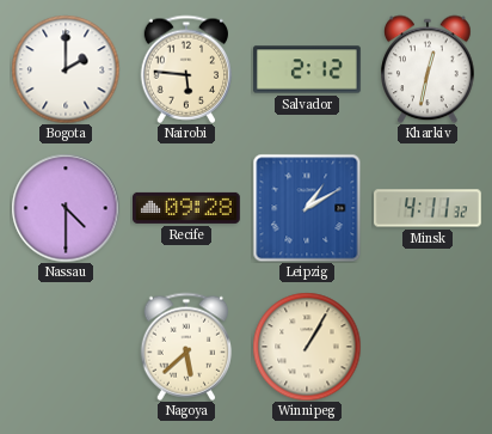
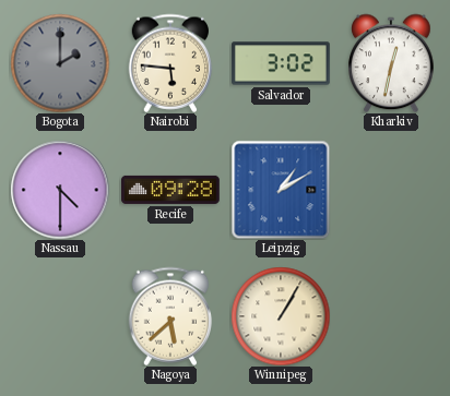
Bogota dial: white -> grey
Salvador: 2:12 -> 3:02
Minsk: 4:11 -> none
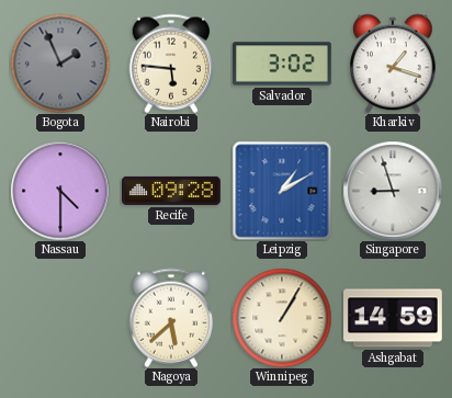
Bogota: 2:00 -> 1:56
Kharkiv: 12:32 -> 1:18
Singapore: none -> 8:57
Ashgabat: none -> 14:59
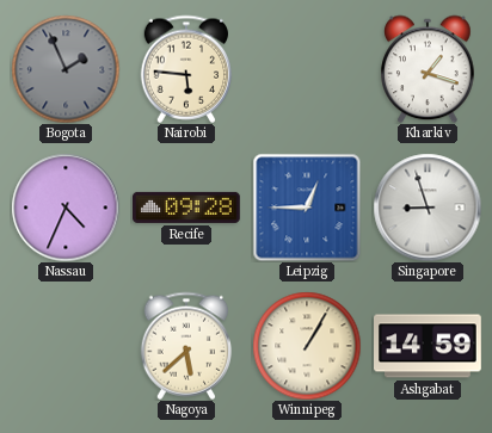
Salvador: 3:02 -> none
Nassau: 4:30 -> 4:34
Leipzig: 1:10 -> 12:45
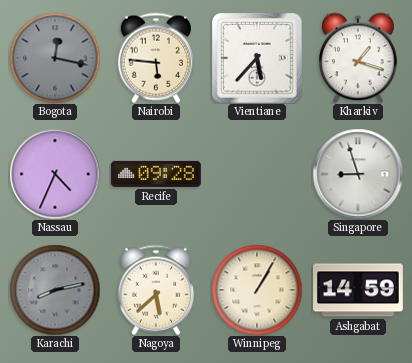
Bogota: 1:56 -> 12:17
Vientiane: none -> 5:37
Leipzig: 12:45 -> none
Karachi: none -> 8:13
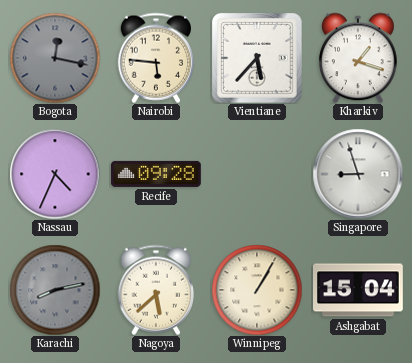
Ashgabat: 14:59 -> 15:04
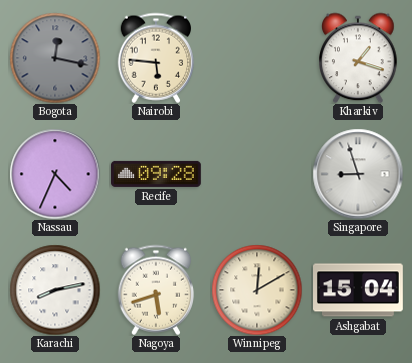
Vientiane: 5:37 -> none
Karachi dial: grey -> white
Nagoya: 5:38 -> 5:42
Winnipeg: 1:05 -> 12:10
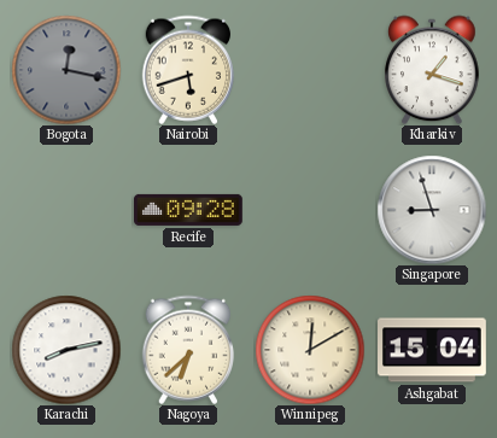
Nairobi: 5:46 -> 5:42
Nassau: 4:34 -> none
Nagoya: 5:42 -> 6:38
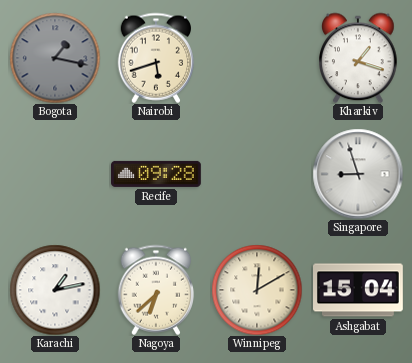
Bogota: 12:17 -> 1:17
Karachi: 8:13 -> 1:13
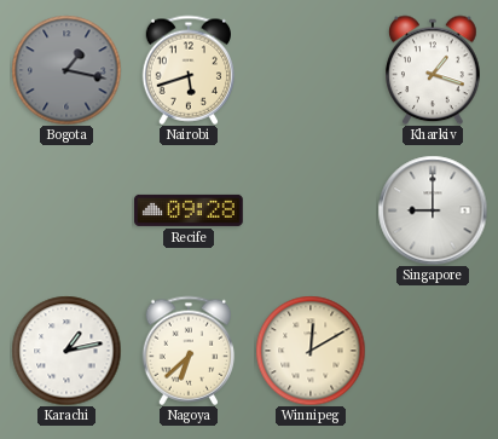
Singapore: 8:57 -> 9:00
Ashgabat: 15:04 -> none
